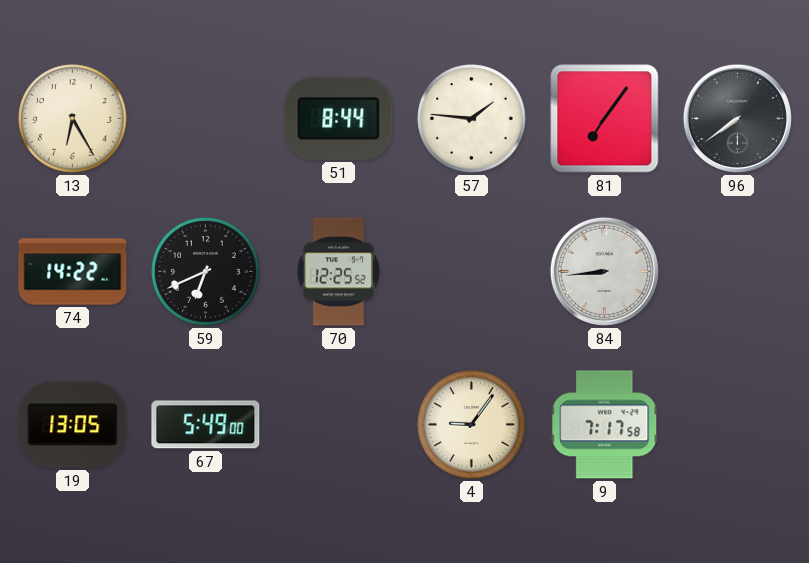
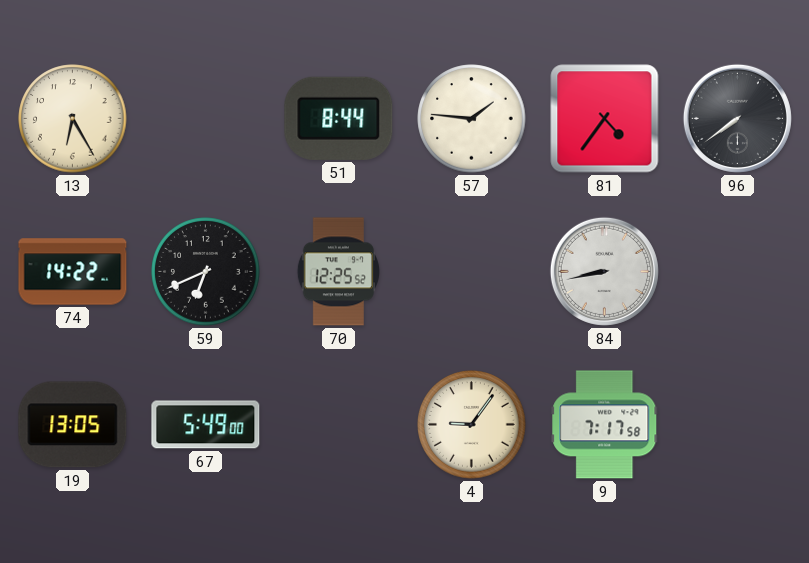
81: 7:06 -> 4:36
84: 8:44 -> 8:43
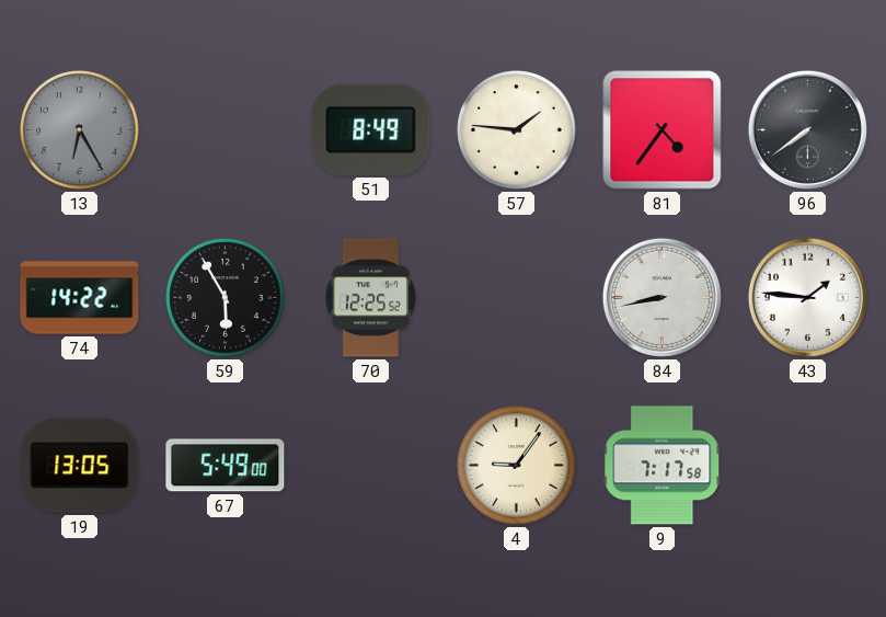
13 dial: cream -> grey
51: 8:44 -> 8:49
59: 6:41 -> 5:55
43: none -> 1:46
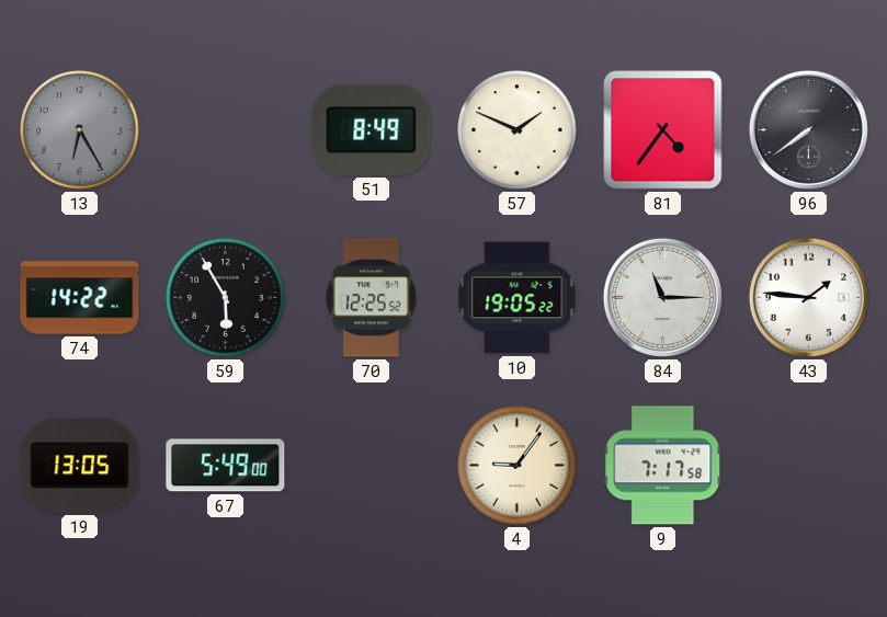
57: 1:46 -> 1:49
10: none -> 19:05
84: 8:43 -> 11:15
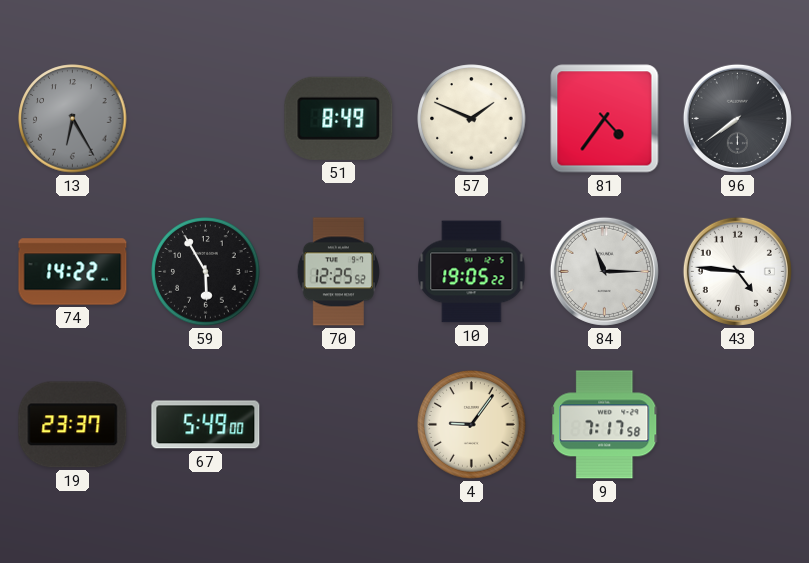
43: 1:46 -> 4:46
19: 13:05 -> 23:37
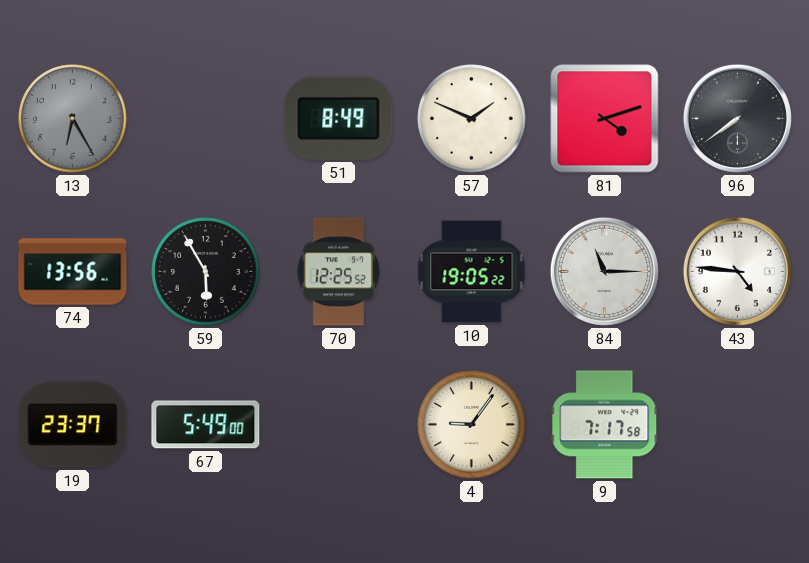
81: 4:36 -> 4:12
74: 14:22 -> 13:56
